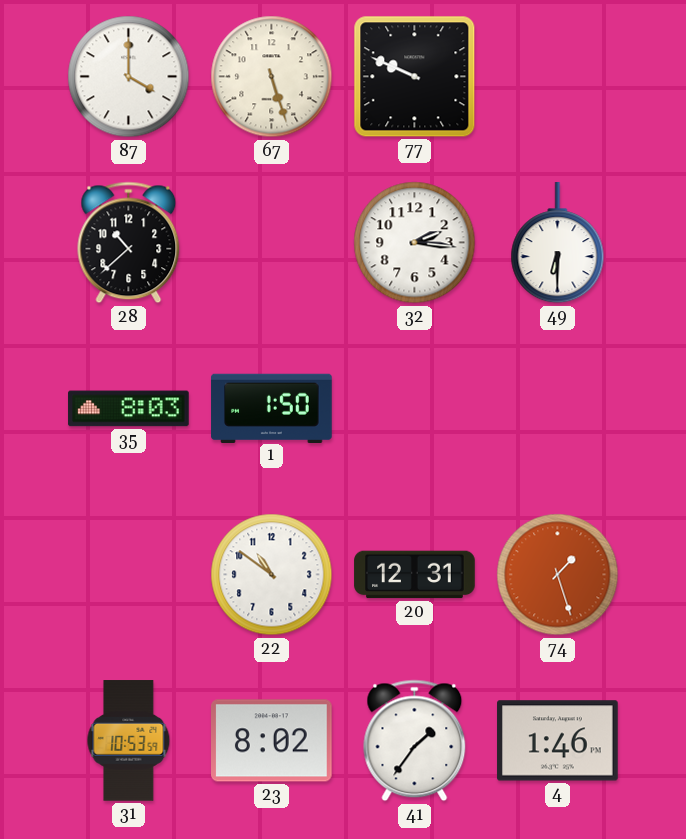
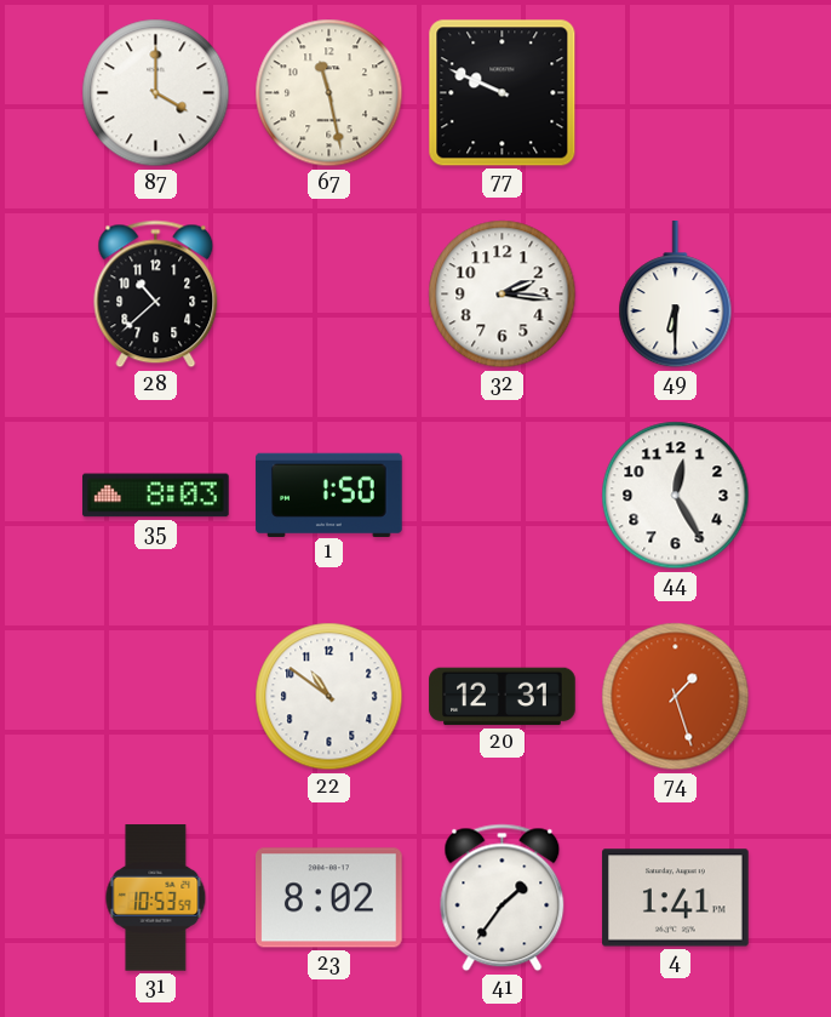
67: 5:27 -> 11:28
44: none -> 12:25
4: 1:46 -> 1:41
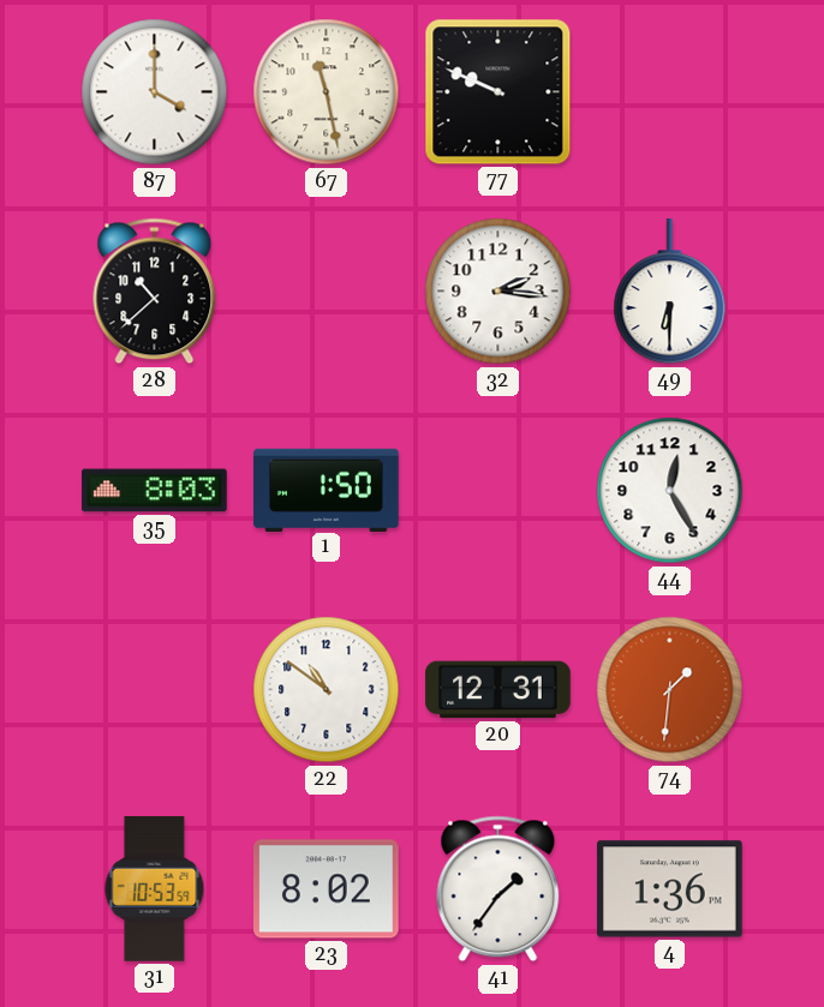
74: 1:27 -> 1:31
4: 1:41 -> 1:36
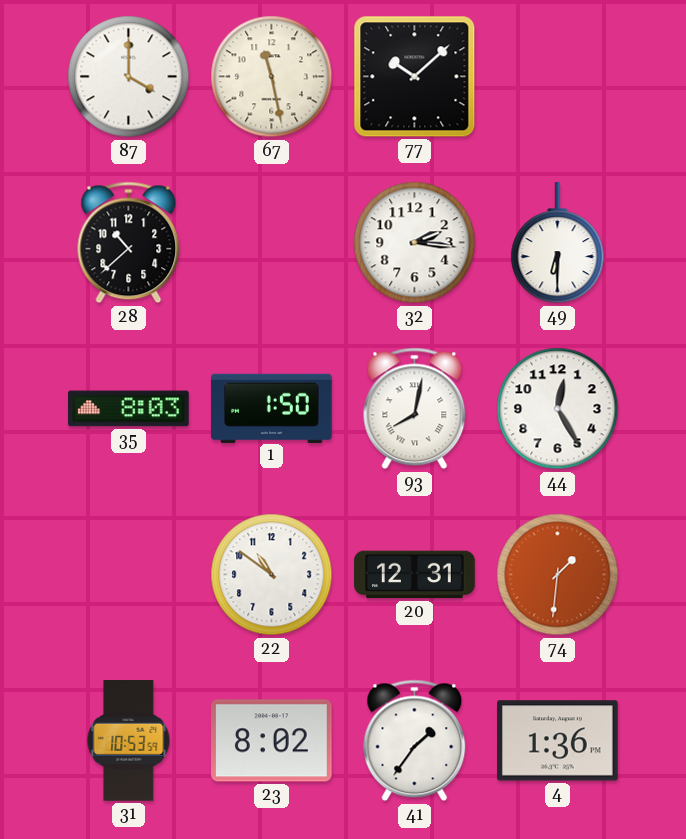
77: 9:49 -> 10:08
93: none -> 8:02
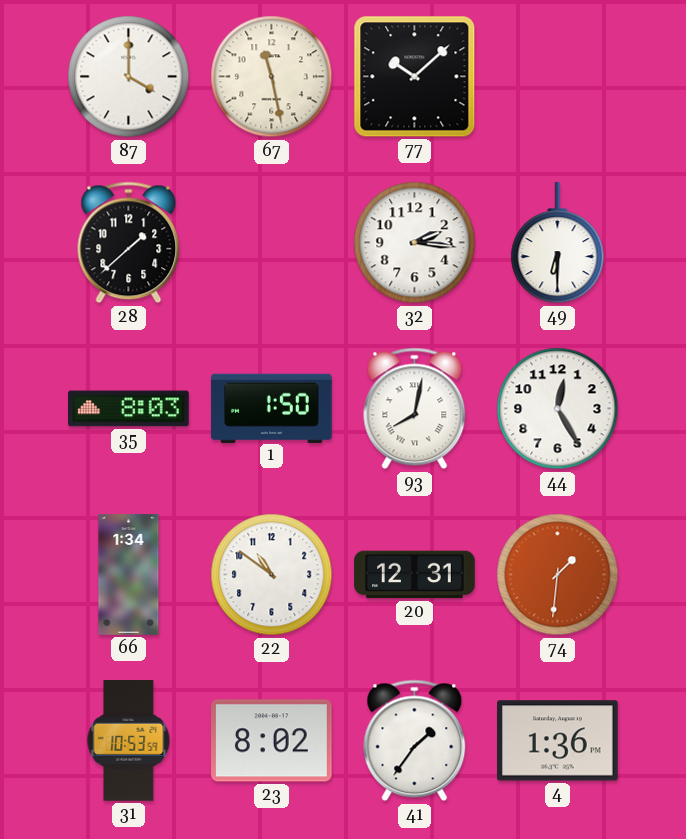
28: 10:38 -> 1:38
66: none -> 1:34
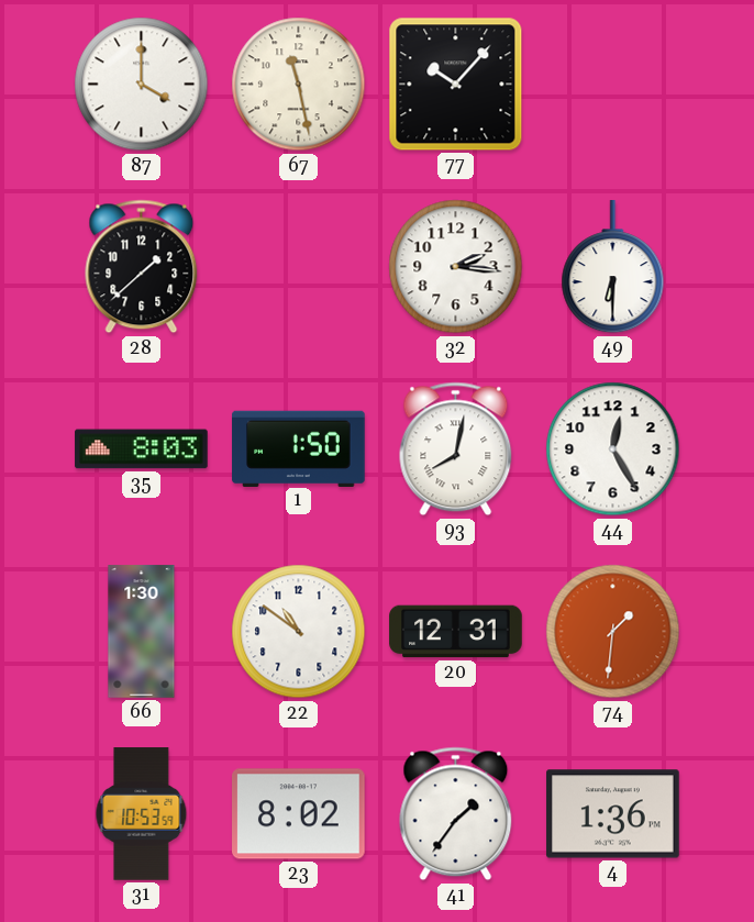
77: 10:08 -> 10:07
66: 1:34 -> 1:30
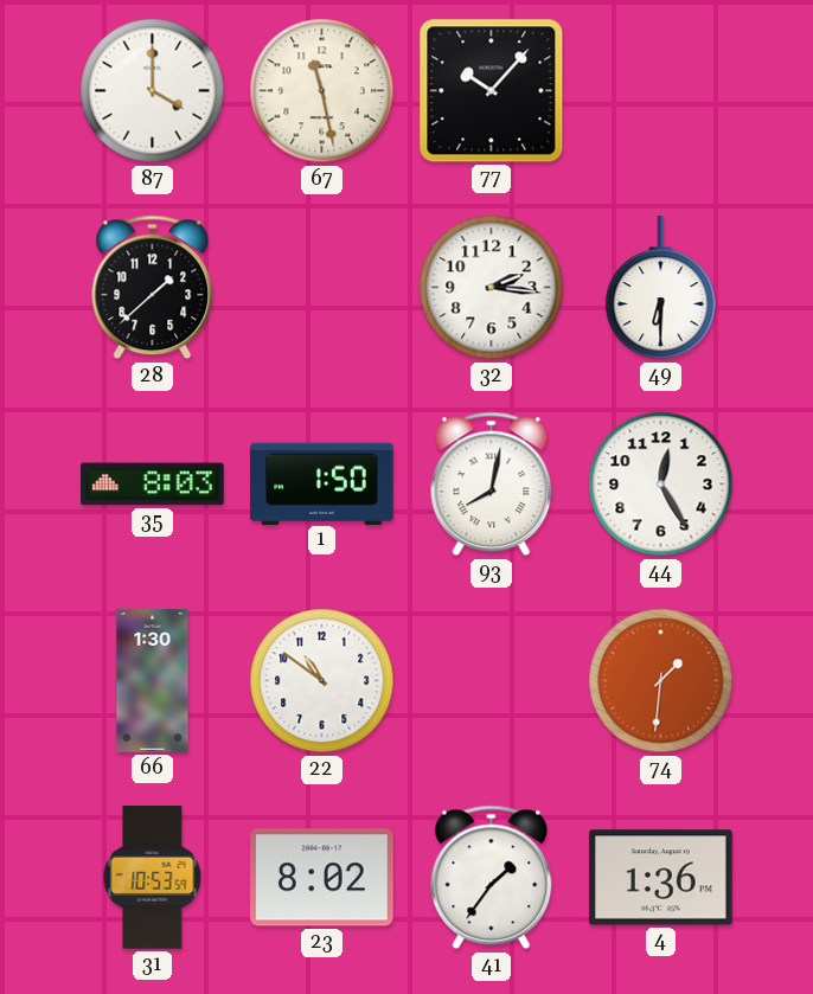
20: 12:31 -> none
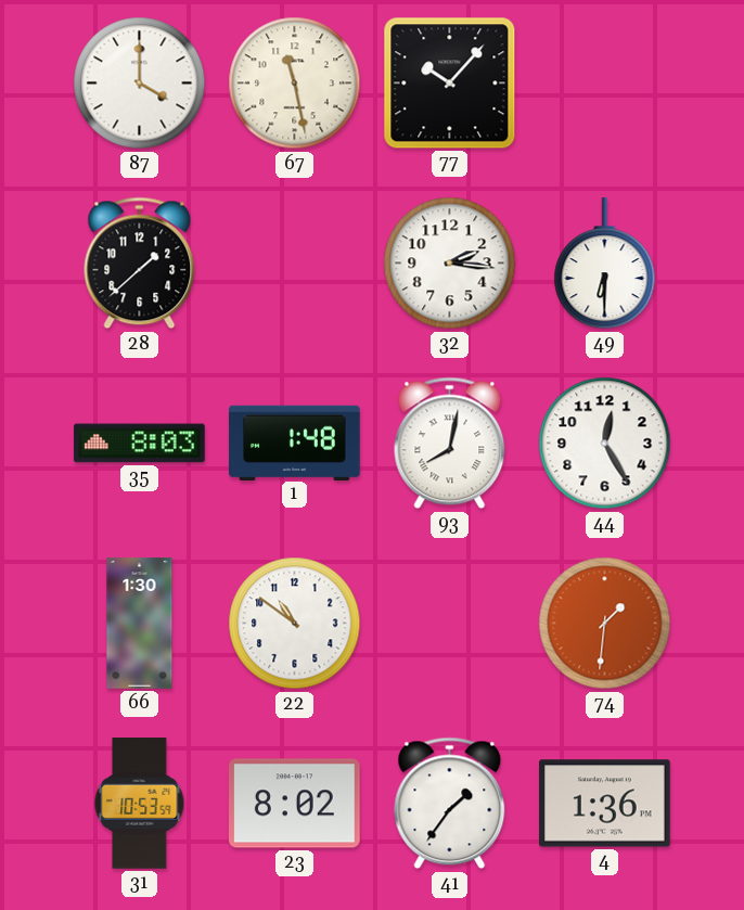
1: 1:50 -> 1:48
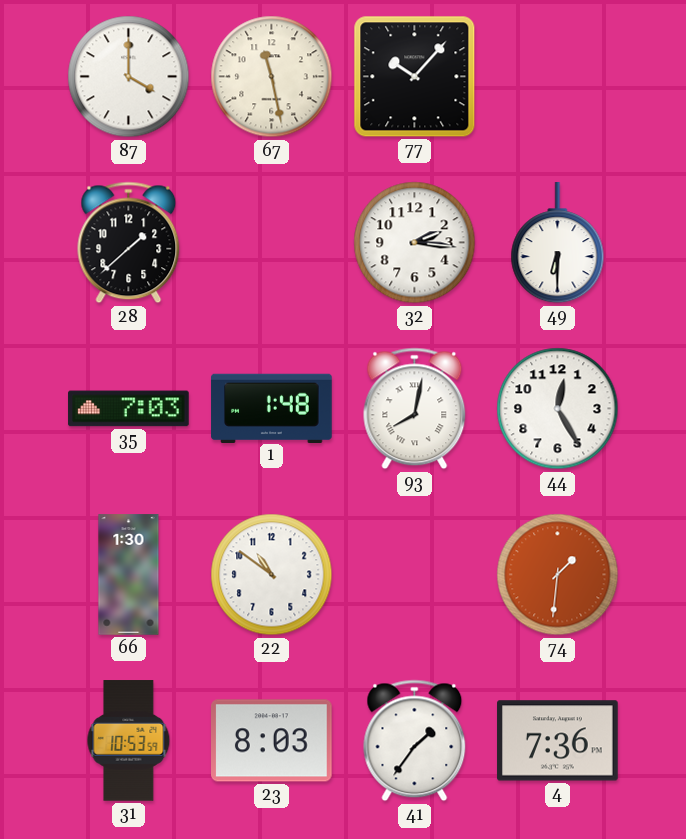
35: 8:03 -> 7:03
23: 8:02 -> 8:03
4: 1:36 -> 7:36
